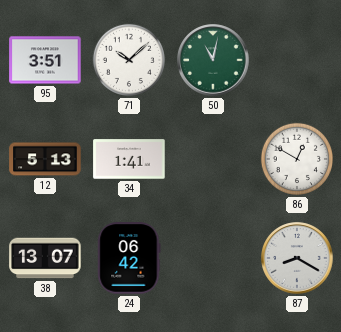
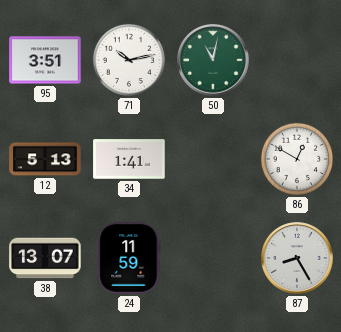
71: 10:08 -> 10:13
24: 06:42 -> 11:59
87: 8:20 -> 8:25
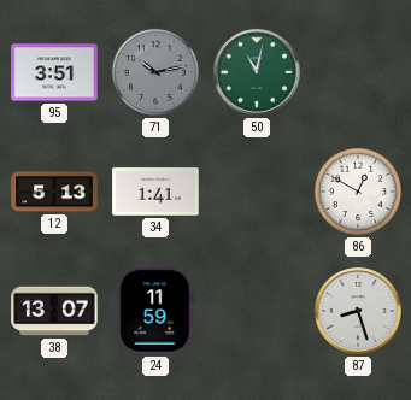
71 dial: white -> grey
87: 8:25 -> 8:27
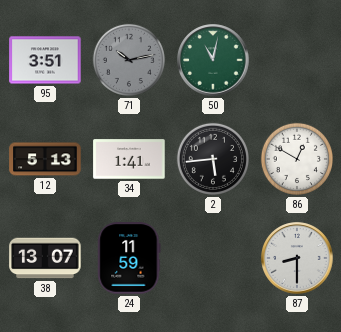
2: none -> 5:44
87: 8:27 -> 8:30
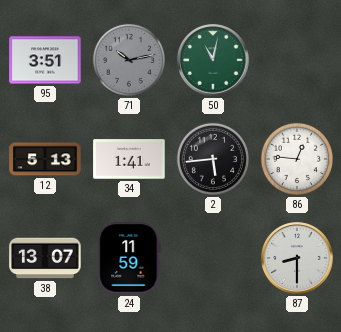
86: 12:50 -> 12:46
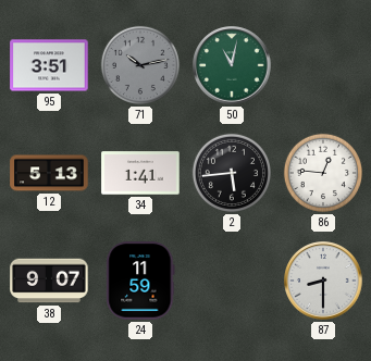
38: 13:07 -> 9:07
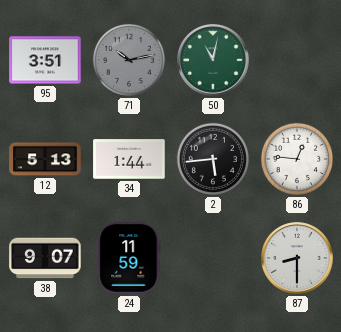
34: 1:41 -> 1:44
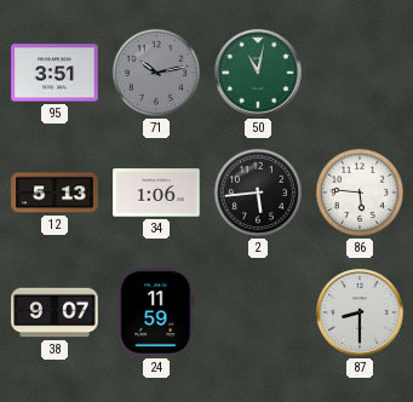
34: 1:44 -> 1:06
86: 12:46 -> 5:46
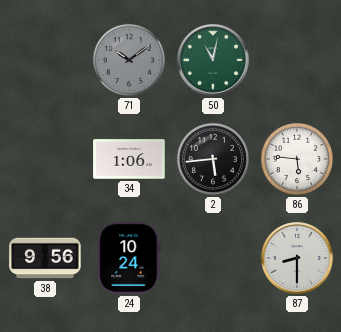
95: 3:51 -> none
71: 10:13 -> 10:09
12: 5:13 -> none
38: 9:07 -> 9:56
24: 11:59 -> 10:24
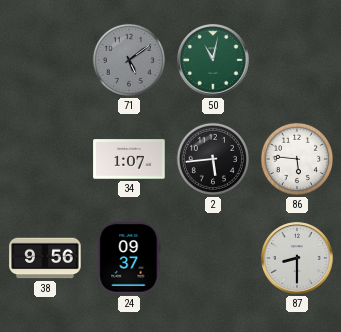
71: 10:09 -> 5:09
34: 1:06 -> 1:07
24: 10:24 -> 09:37
